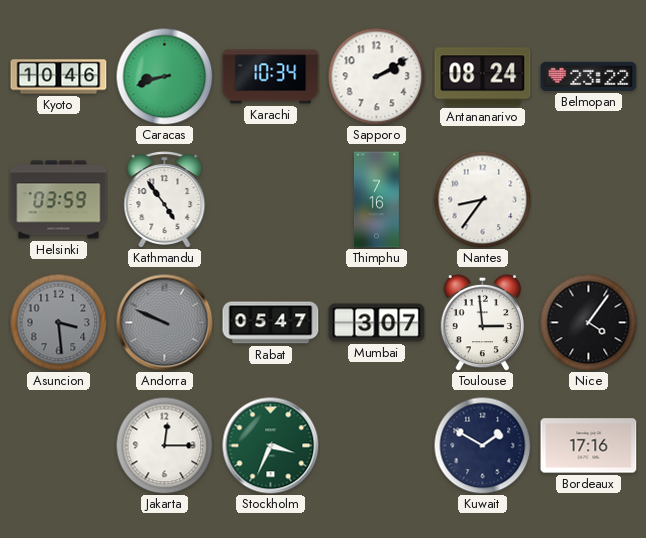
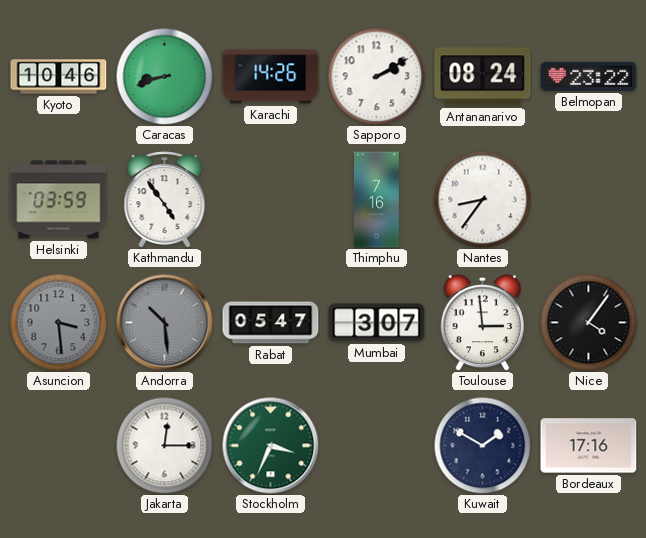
Karachi: 10:34 -> 14:26
Andorra: 9:49 -> 10:29
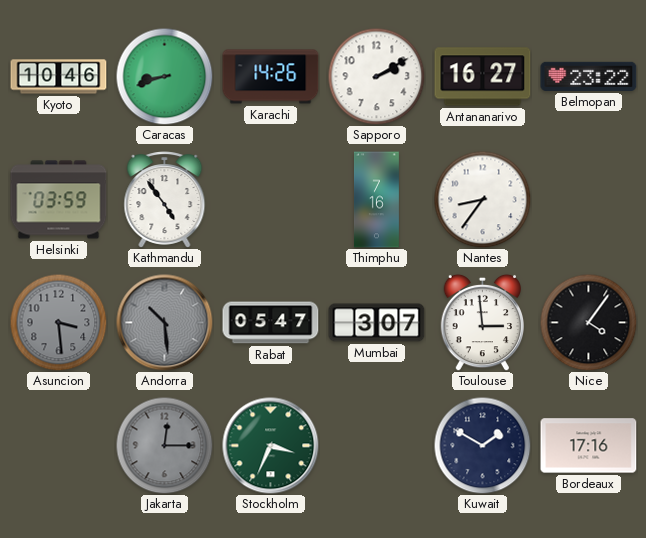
Antananarivo: 08:24 -> 16:27
Jakarta dial: white -> grey
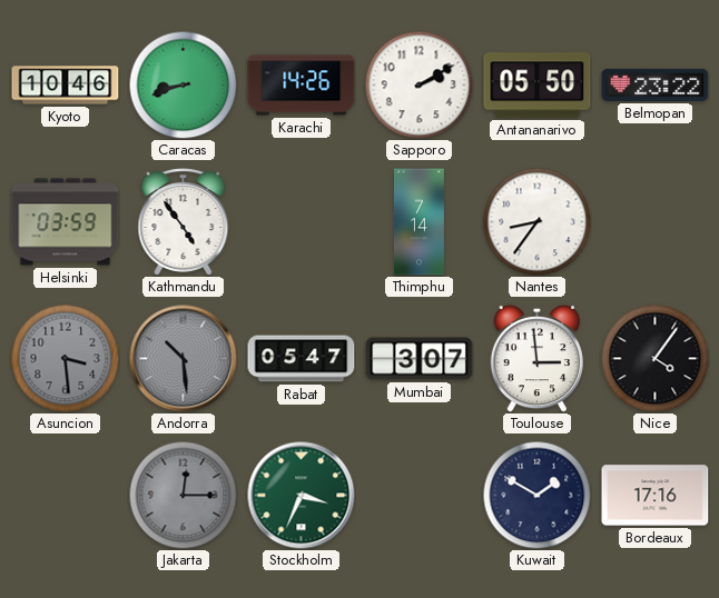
Antananarivo: 16:27 -> 05:50
Thimphu: 7:16 -> 7:14
